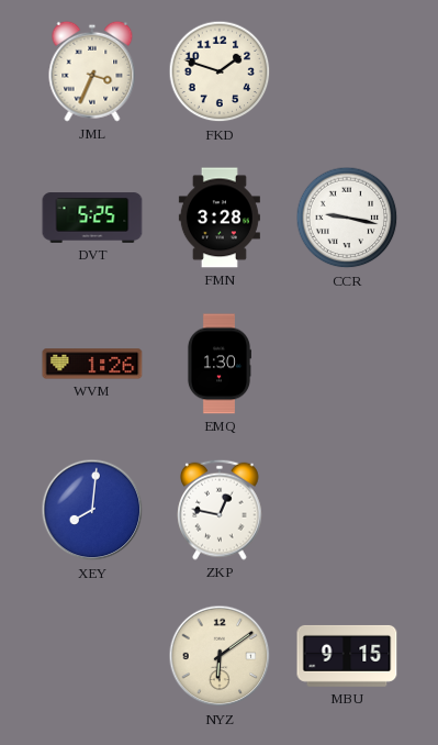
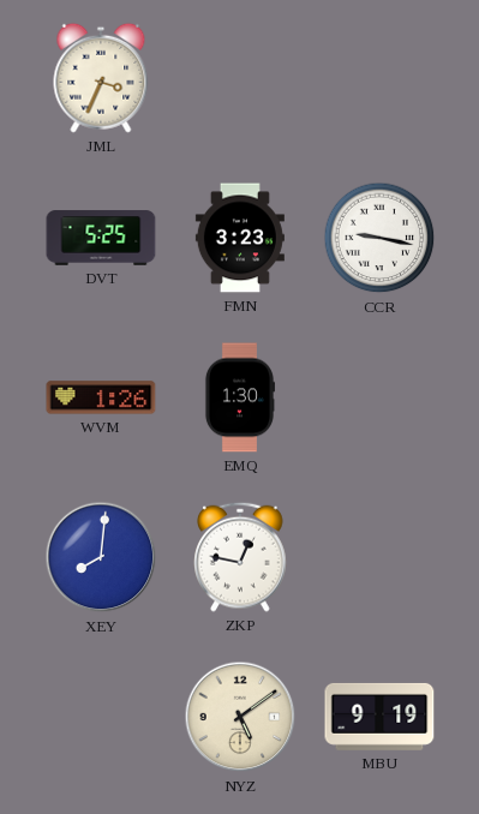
FKD: 1:48 -> none
FMN: 3:28 -> 3:23
NYZ: 6:09 -> 5:09
MBU: 9:15 -> 9:19
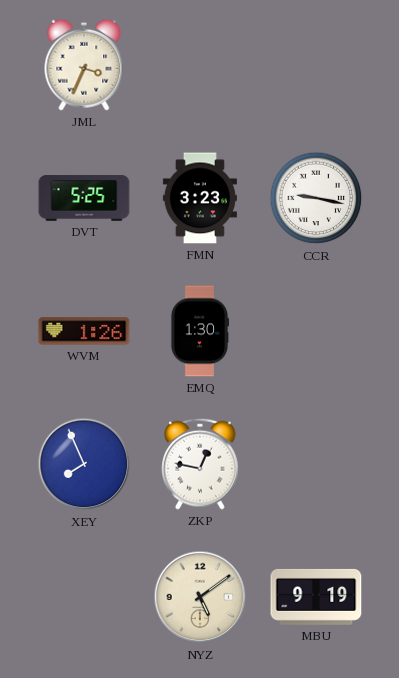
XEY: 8:01 -> 7:56
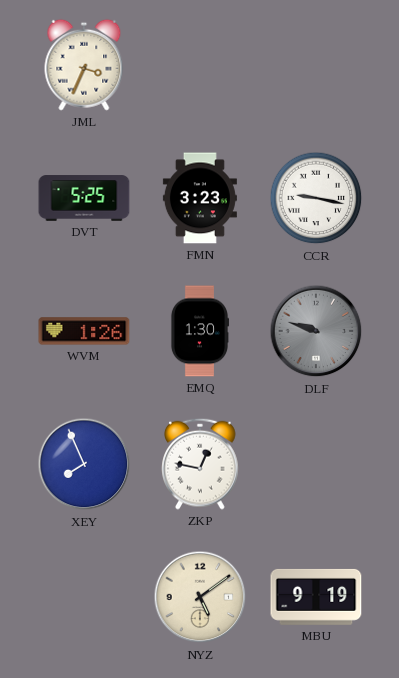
DLF: none -> 9:48
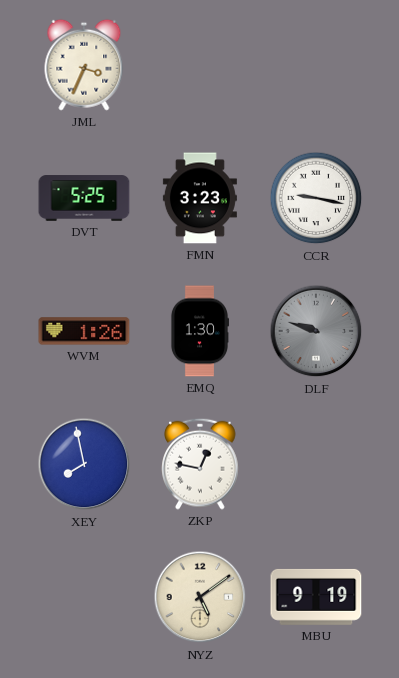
XEY: 7:56 -> 7:58
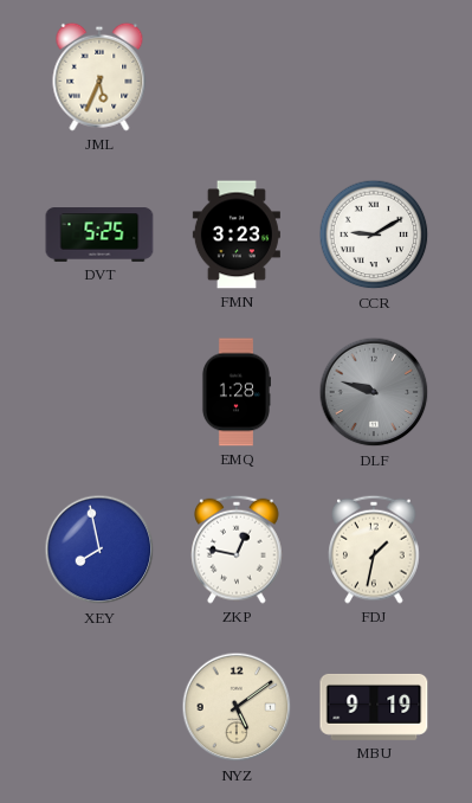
JML: 3:34 -> 5:34
CCR: 9:17 -> 9:10
WVM: 1:26 -> none
EMQ: 1:30 -> 1:28
FDJ: none -> 1:32
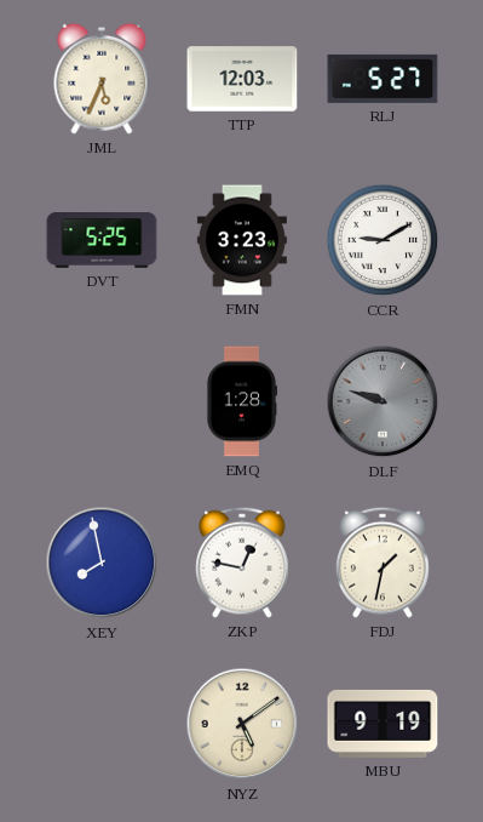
TTP: none -> 12:03
RLJ: none -> 5:27
